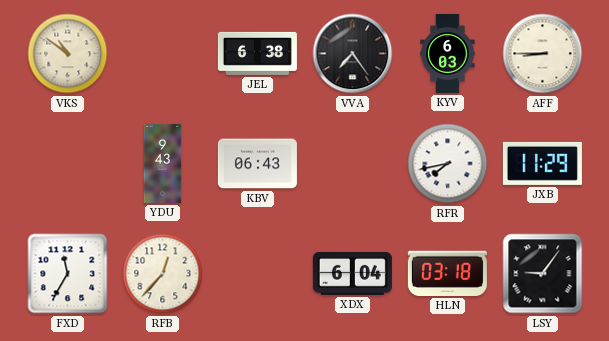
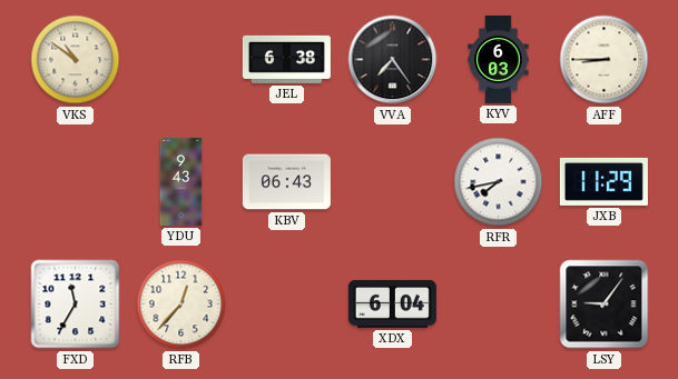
HLN: 03:18 -> none
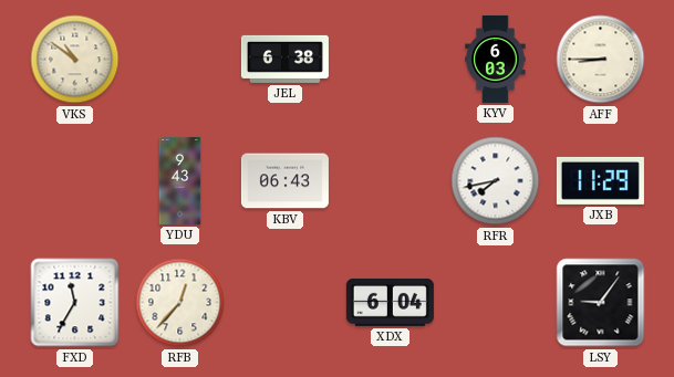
VVA: 7:24 -> none
